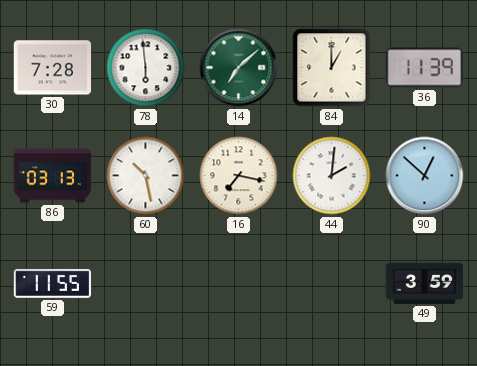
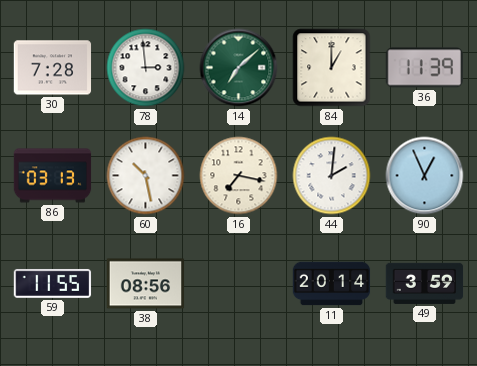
78: 5:59 -> 2:59
90: 12:52 -> 12:56
38: none -> 08:56
11: none -> 20:14
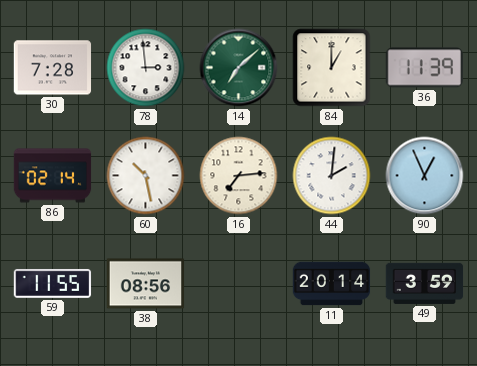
86: 03:13 -> 02:14
16: 7:17 -> 7:14
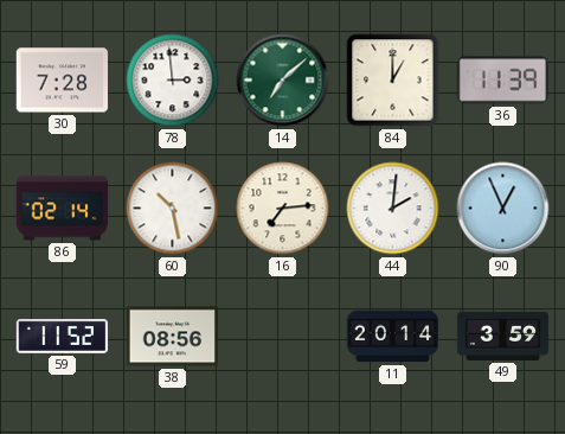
59: 11:55 -> 11:52
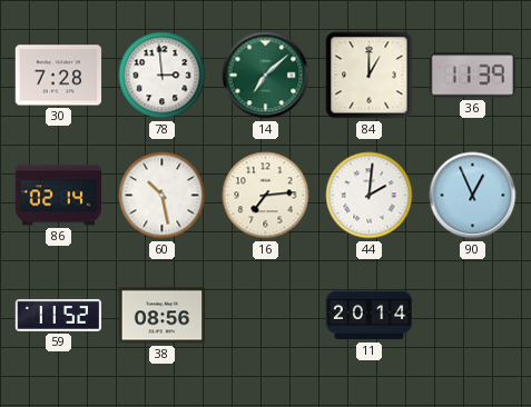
49: 3:59 -> none
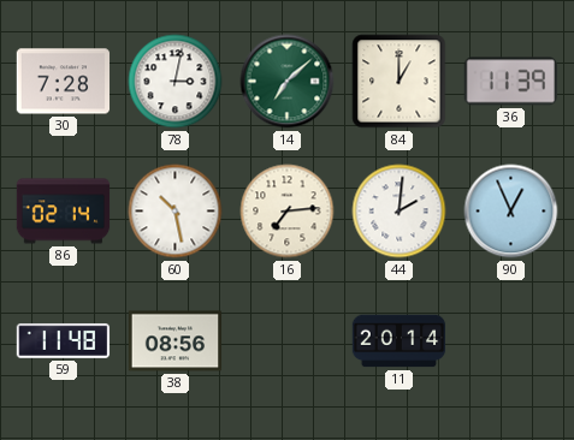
78: 2:59 -> 3:02
59: 11:52 -> 11:48
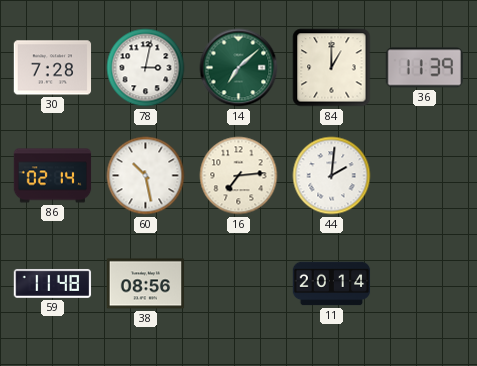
90: 12:56 -> none
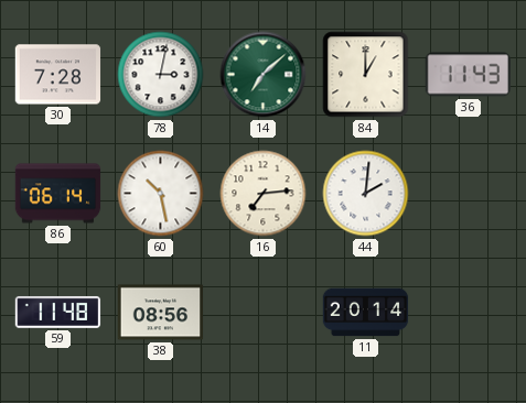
36: 11:39 -> 11:43
86: 02:14 -> 06:14
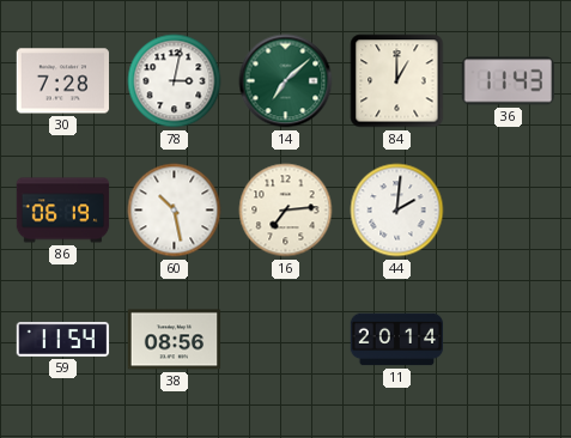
86: 06:14 -> 06:19
59: 11:48 -> 11:54
